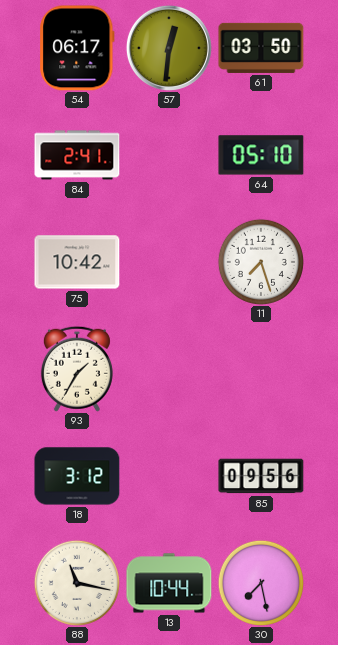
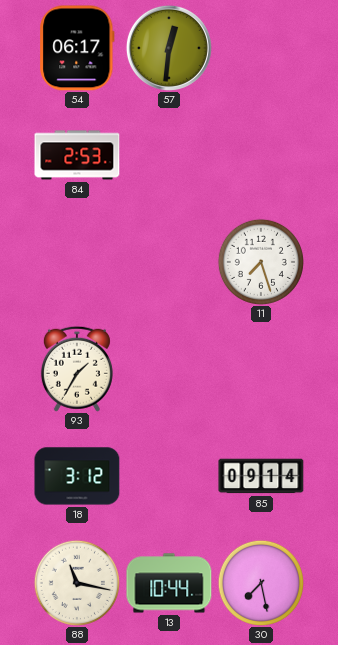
61: 03:50 -> none
84: 2:41 -> 2:53
64: 05:10 -> none
75: 10:42 -> none
85: 09:56 -> 09:14
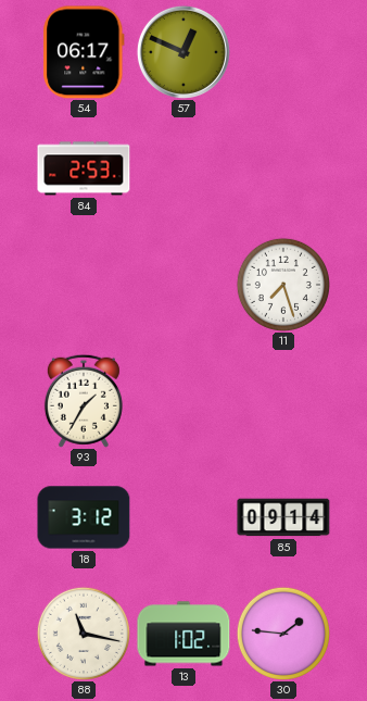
57: 12:31 -> 12:49
13: 10:44 -> 1:02
30: 7:28 -> 1:46
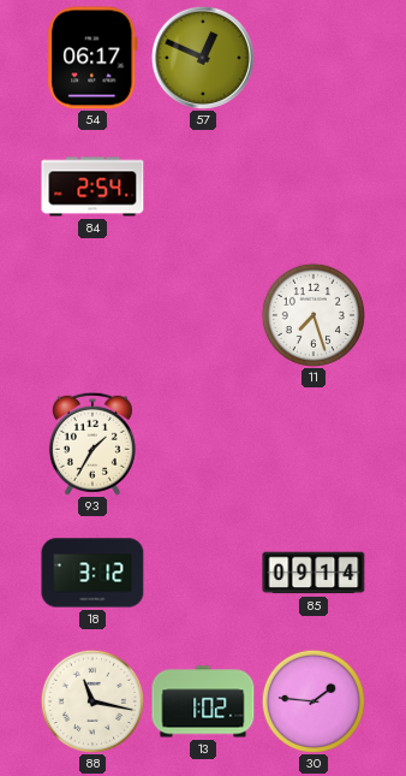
84: 2:53 -> 2:54
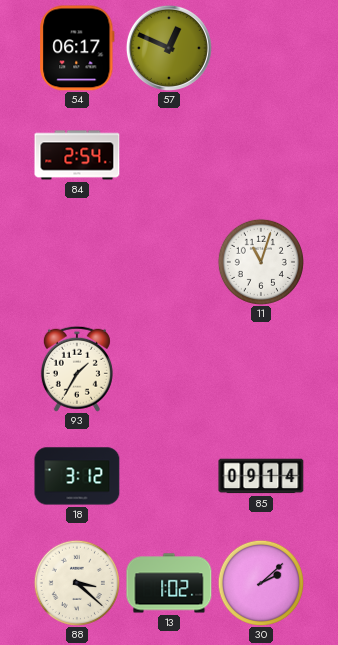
11: 7:27 -> 11:03
88: 11:17 -> 3:22
30: 1:46 -> 2:08
